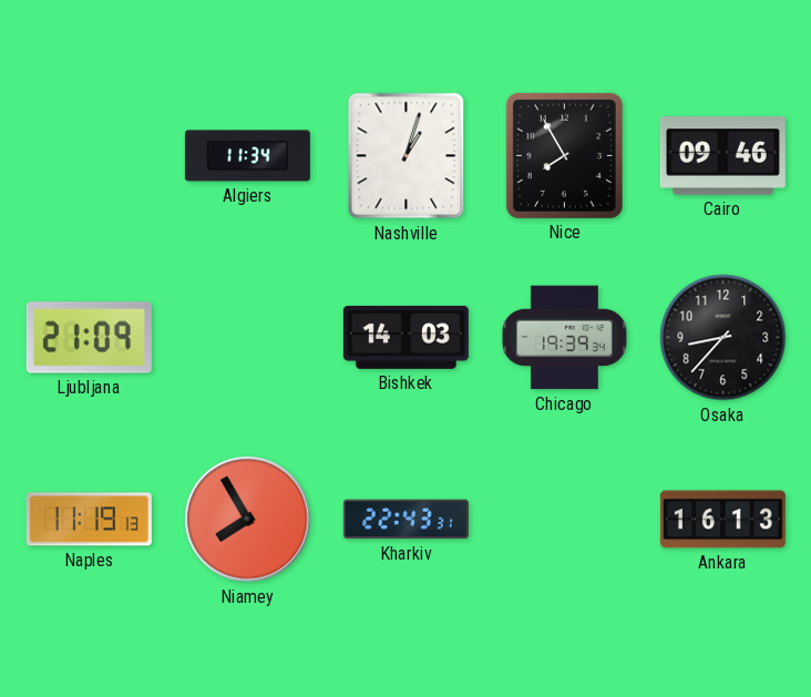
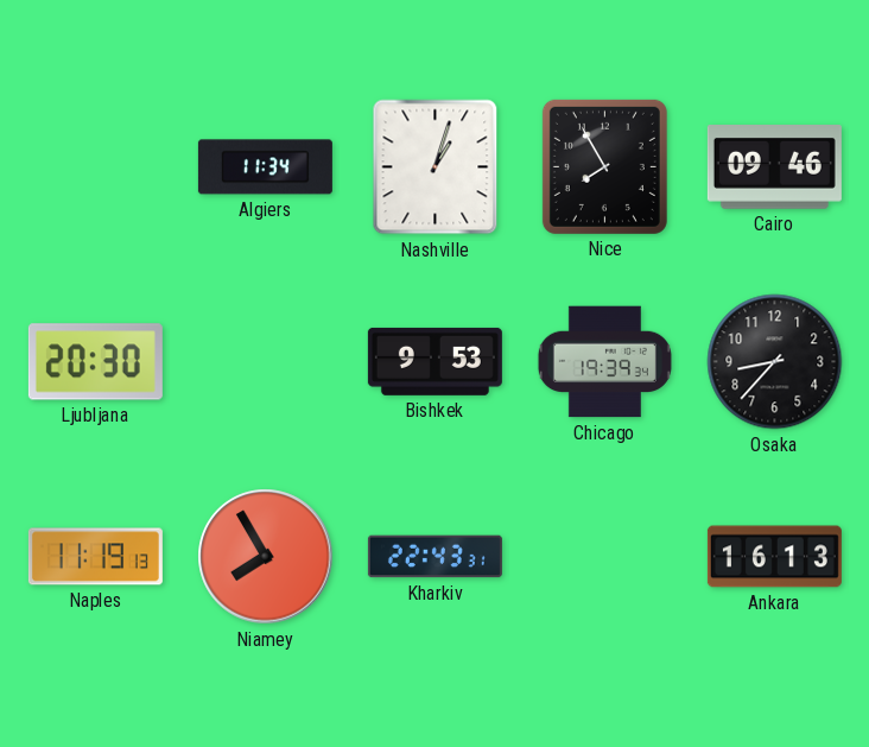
Ljubljana: 21:09 -> 20:30
Bishkek: 14:03 -> 9:53
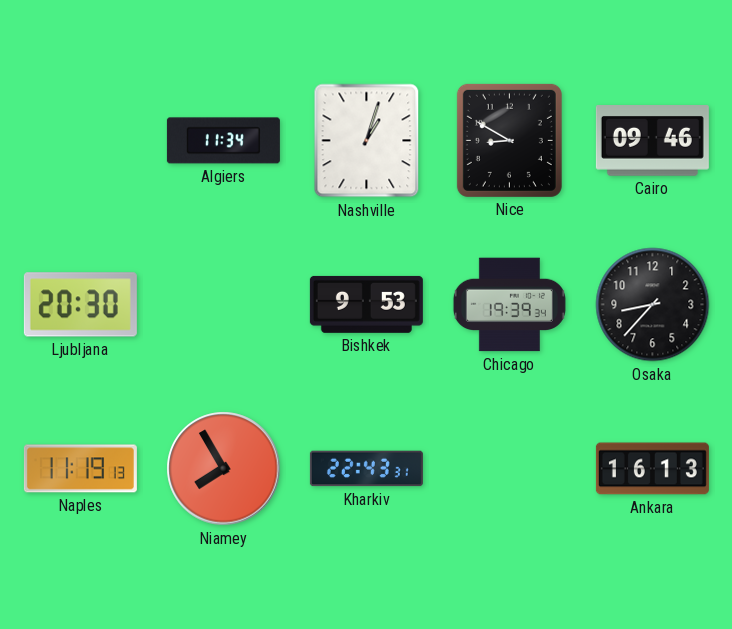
Nice: 7:55 -> 8:50
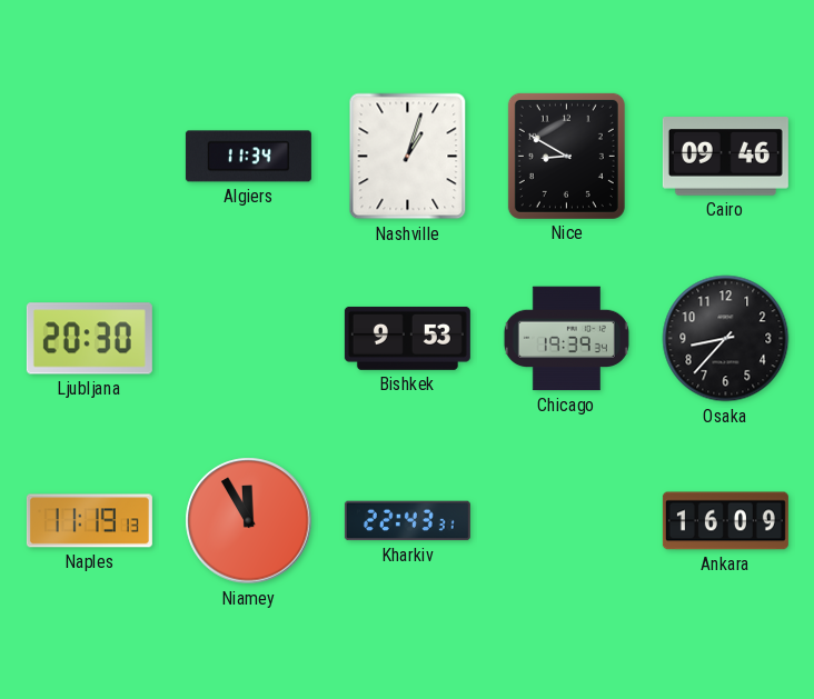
Niamey: 7:55 -> 11:55
Ankara: 16:13 -> 16:09
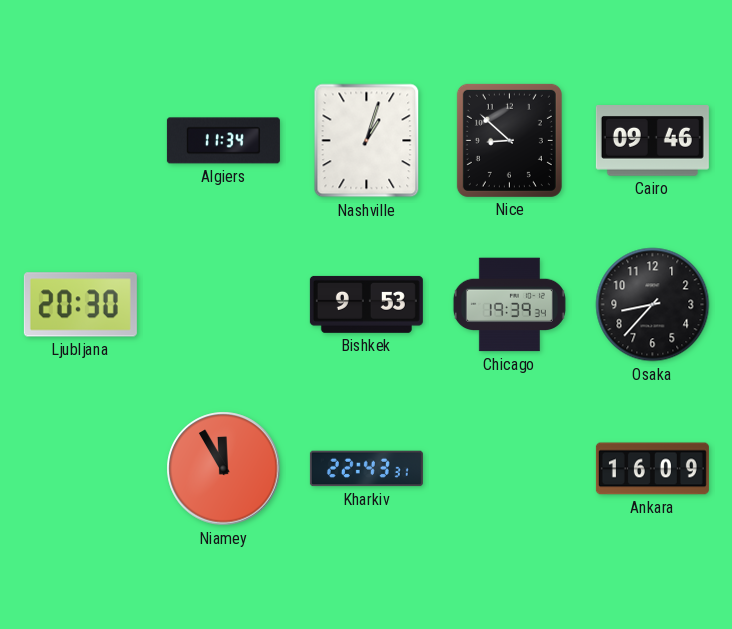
Nice: 8:50 -> 8:52
Naples: 11:19 -> none
